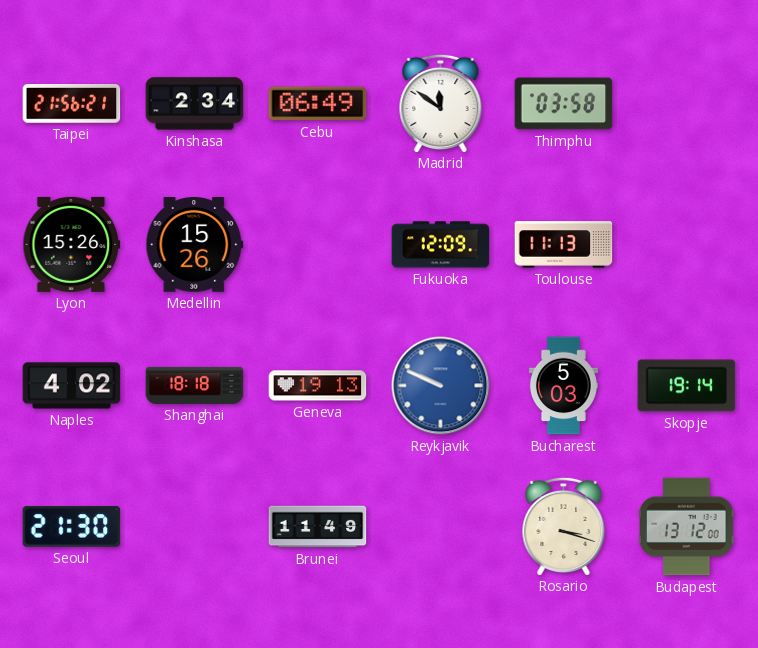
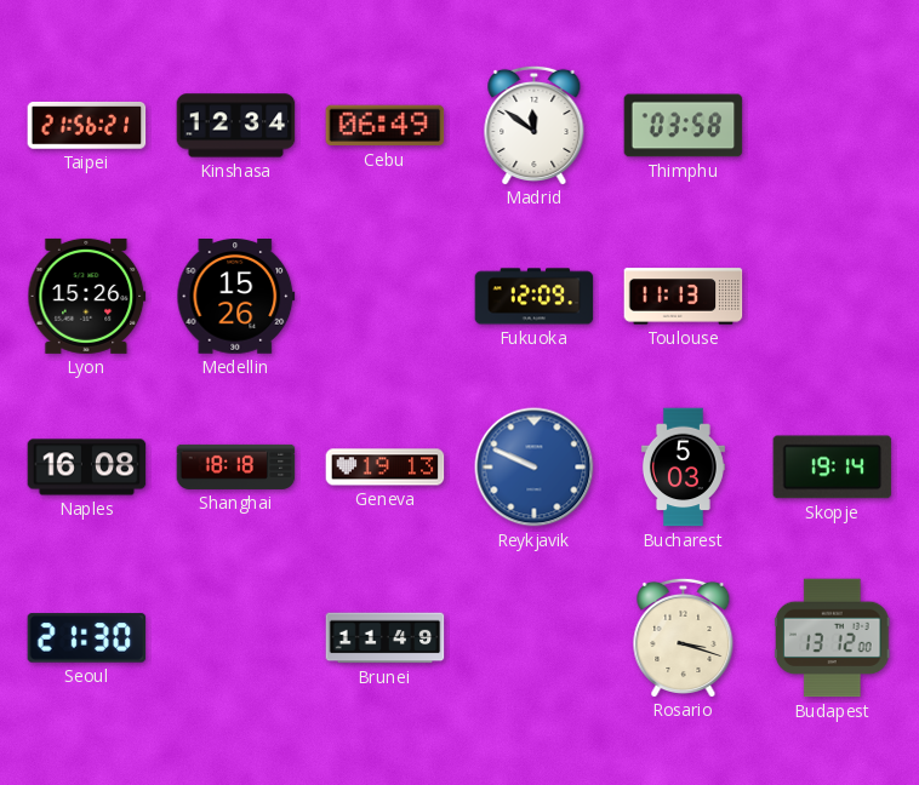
Kinshasa: 2:34 -> 12:34
Naples: 4:02 -> 16:08
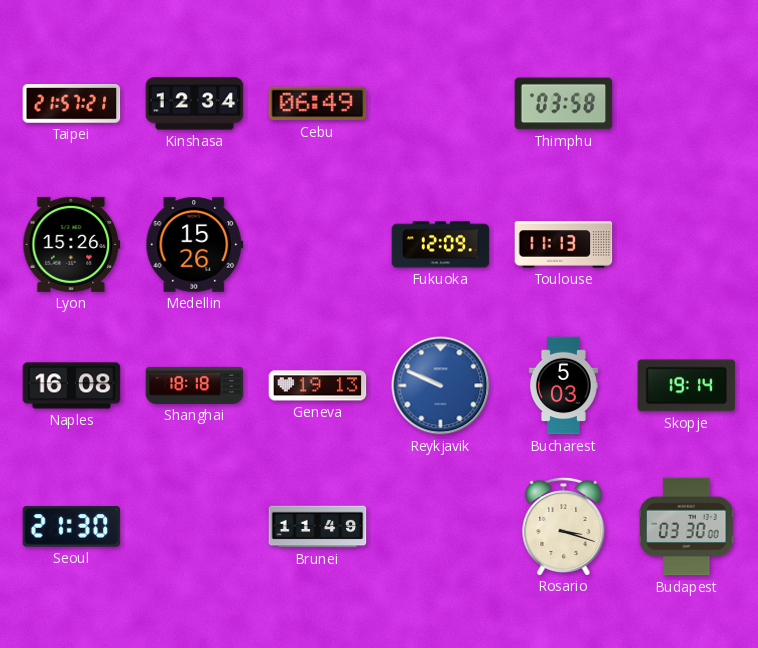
Taipei: 21:56 -> 21:57
Madrid: 11:51 -> none
Budapest: 13:12 -> 03:30
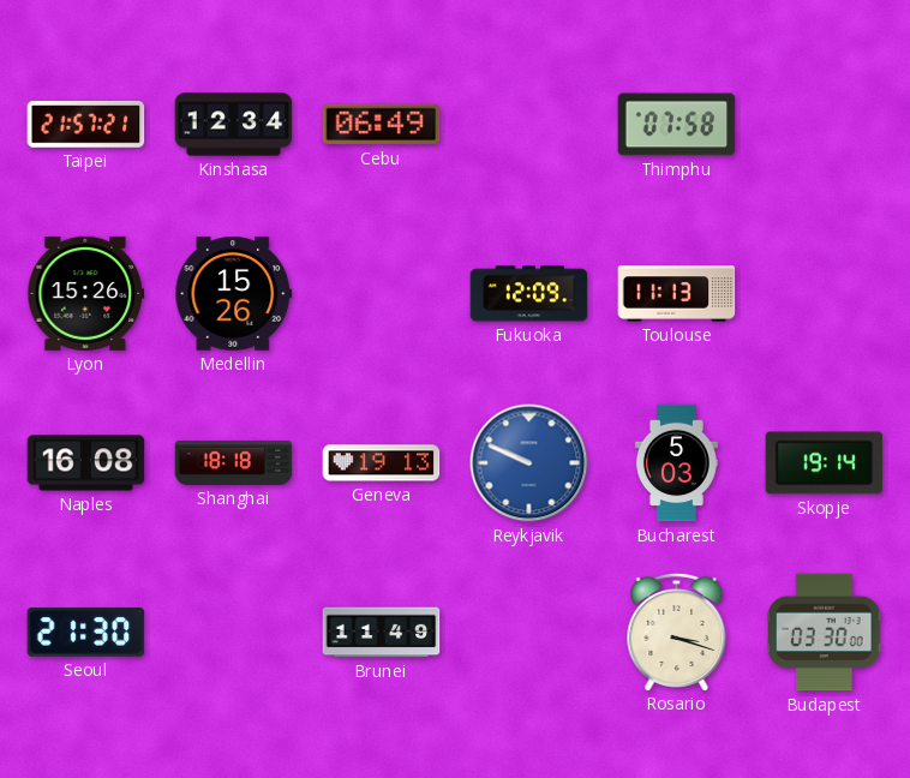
Thimphu: 03:58 -> 07:58
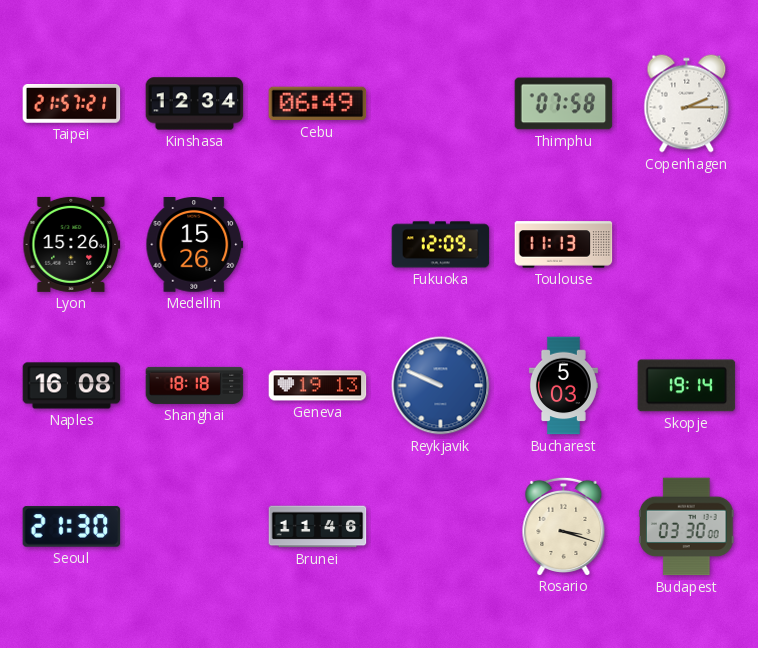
Copenhagen: none -> 2:15
Brunei: 11:49 -> 11:46
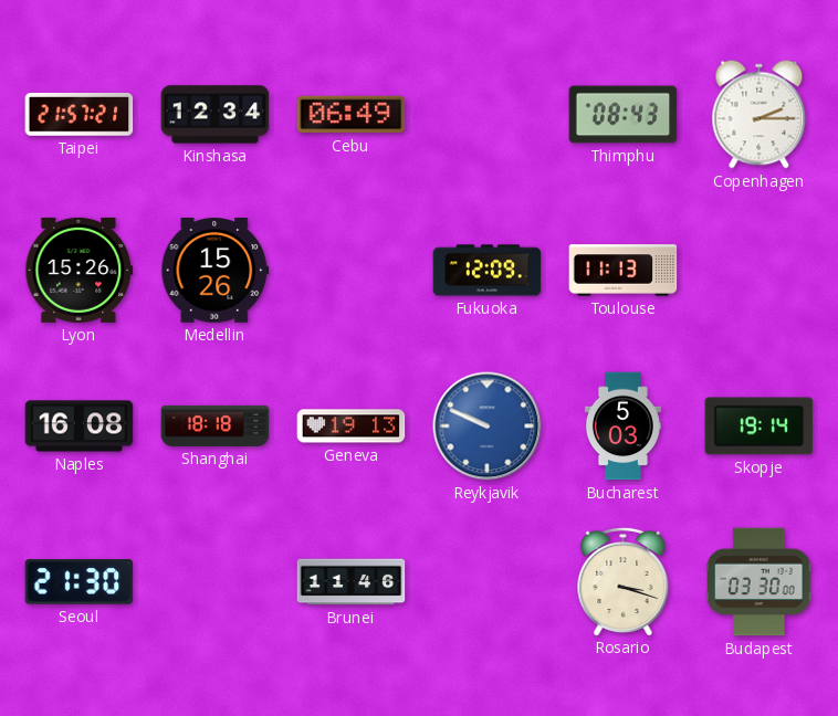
Thimphu: 07:58 -> 08:43
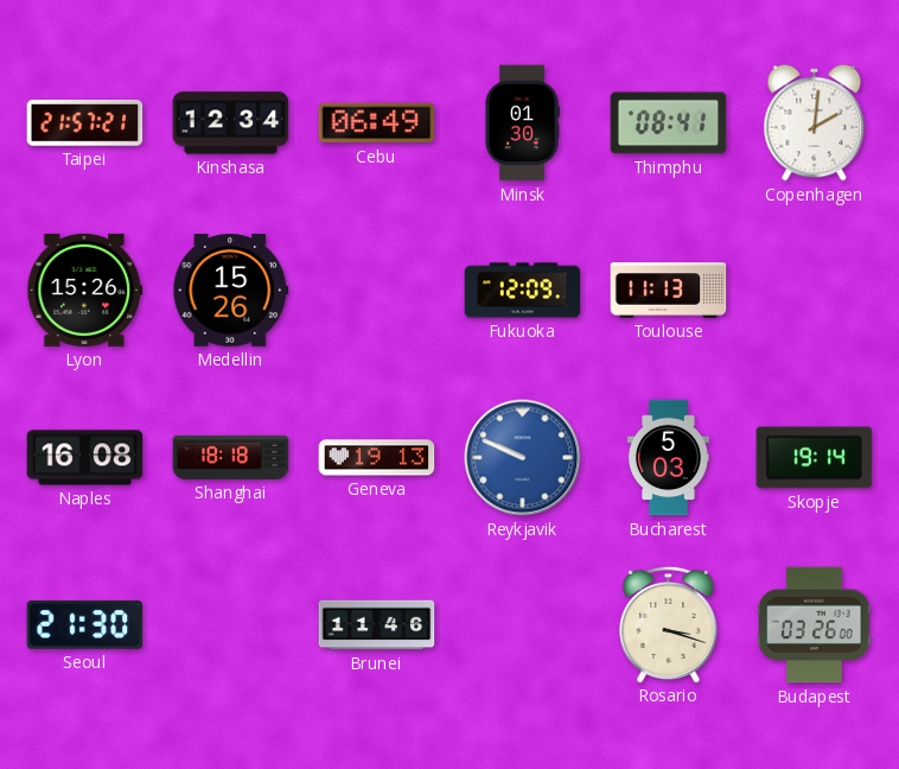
Minsk: none -> 01:30
Thimphu: 08:43 -> 08:41
Copenhagen: 2:15 -> 2:01
Budapest: 03:30 -> 03:26
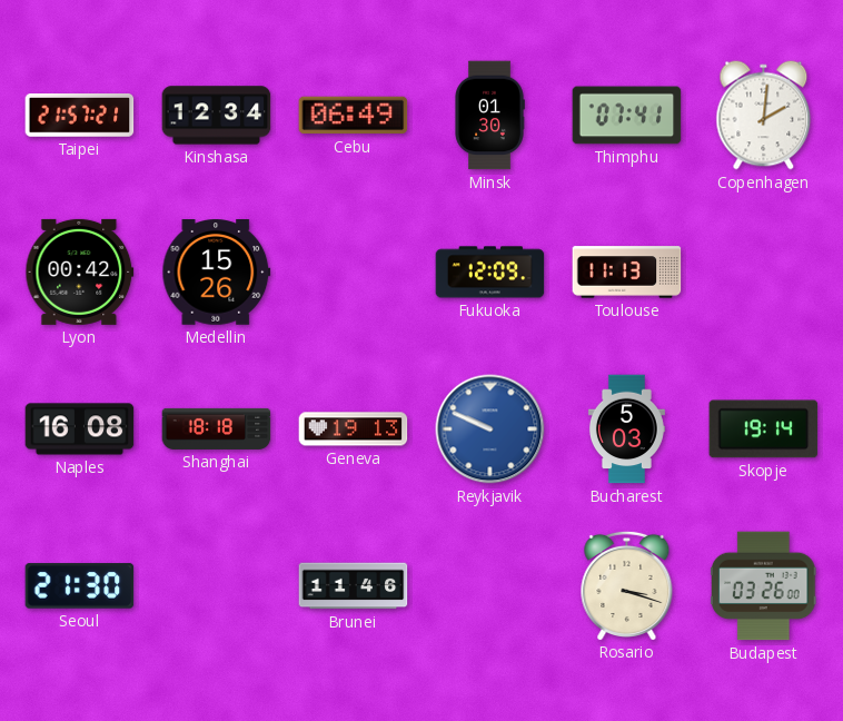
Thimphu: 08:41 -> 07:41
Lyon: 15:26 -> 00:42
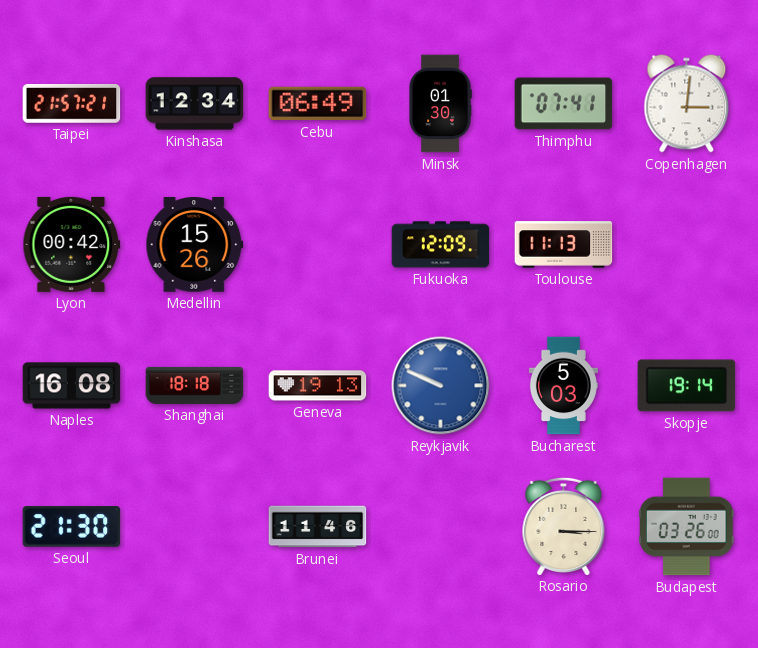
Copenhagen: 2:01 -> 3:01
Rosario: 3:18 -> 3:15
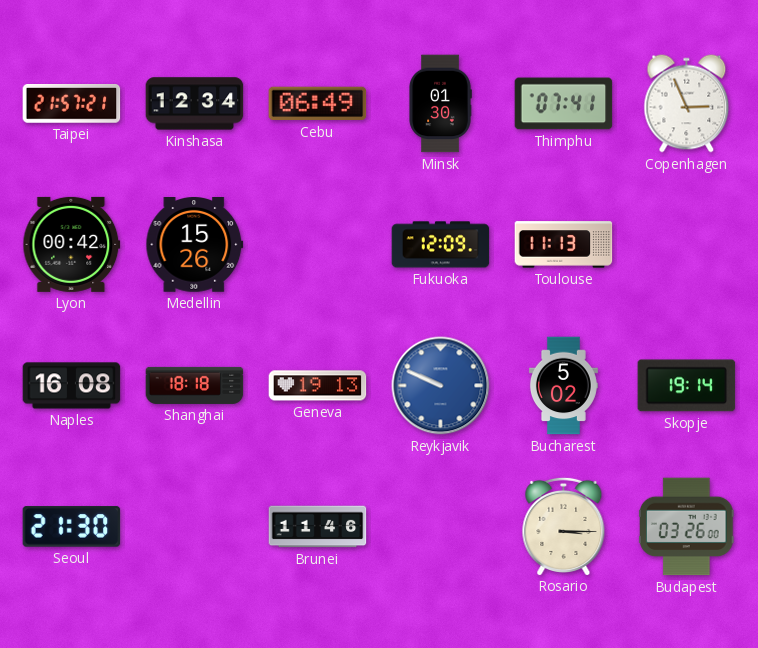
Copenhagen: 3:01 -> 2:56
Bucharest: 5:03 -> 5:02
